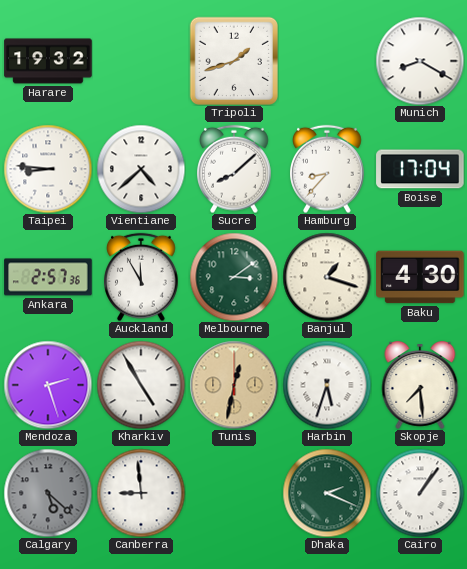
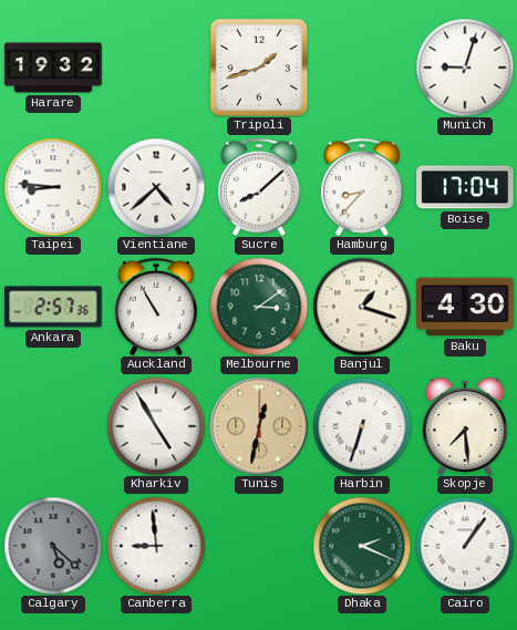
Munich: 8:20 -> 9:03
Auckland: 11:55 -> 10:55
Mendoza: 2:27 -> none
Harbin: 5:33 -> 6:33
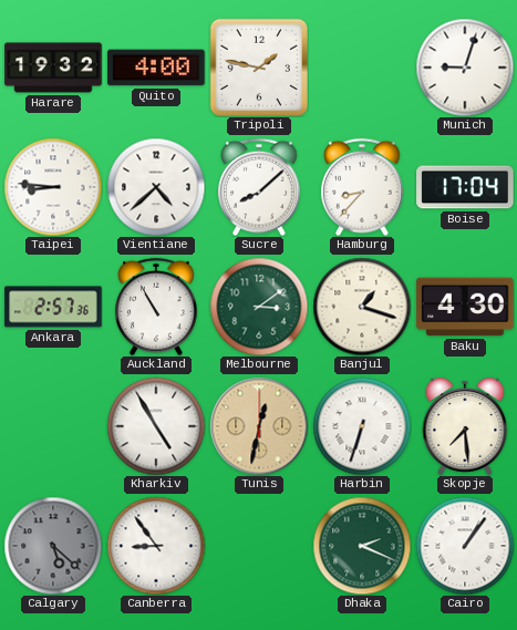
Quito: none -> 4:00
Tripoli: 1:42 -> 1:47
Canberra: 8:59 -> 8:54
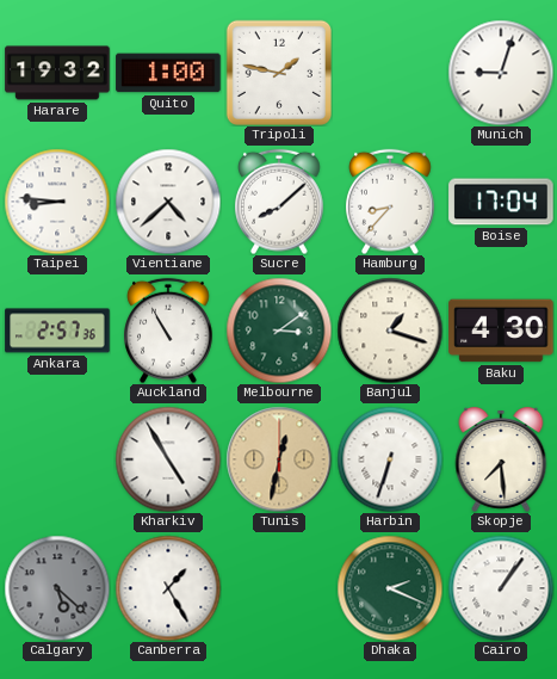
Quito: 4:00 -> 1:00
Canberra: 8:54 -> 1:25
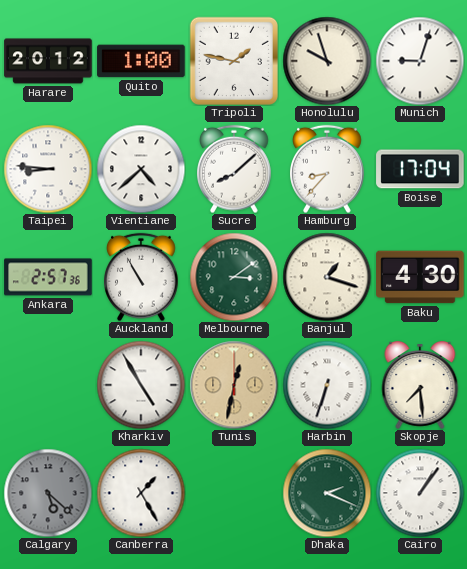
Harare: 19:32 -> 20:12
Honolulu: none -> 9:57
